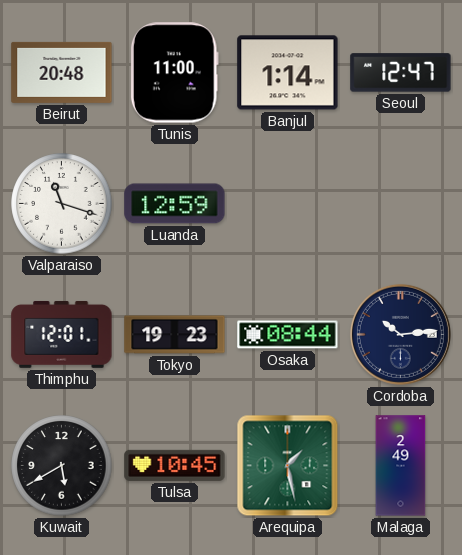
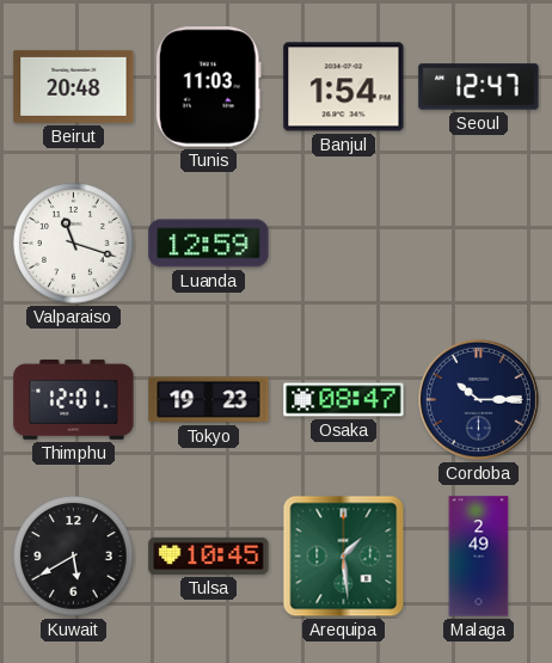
Tunis: 11:00 -> 11:03
Banjul: 1:14 -> 1:54
Osaka: 08:44 -> 08:47
Cordoba: 10:14 -> 10:15
Arequipa: 1:28 -> 1:29
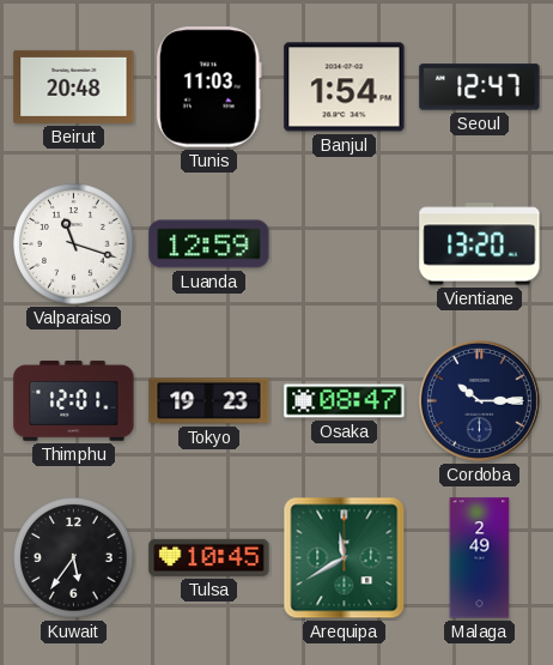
Vientiane: none -> 13:20
Kuwait: 5:40 -> 5:36
Arequipa: 1:29 -> 11:40
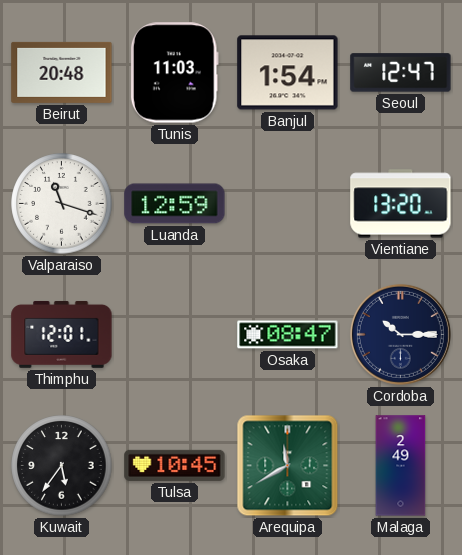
Tokyo: 19:23 -> none
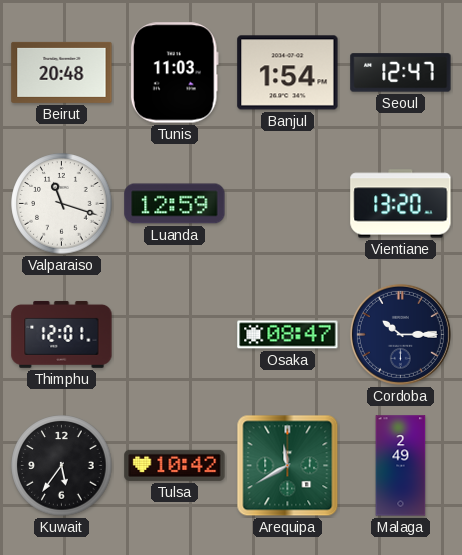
Tulsa: 10:45 -> 10:42
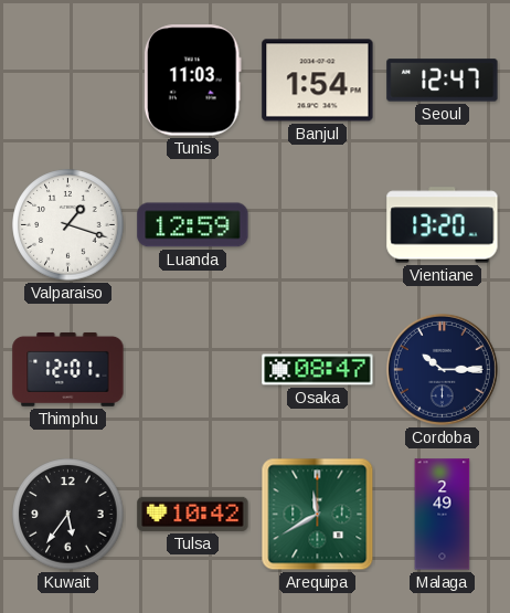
Beirut: 20:48 -> none
Valparaiso: 11:18 -> 1:18
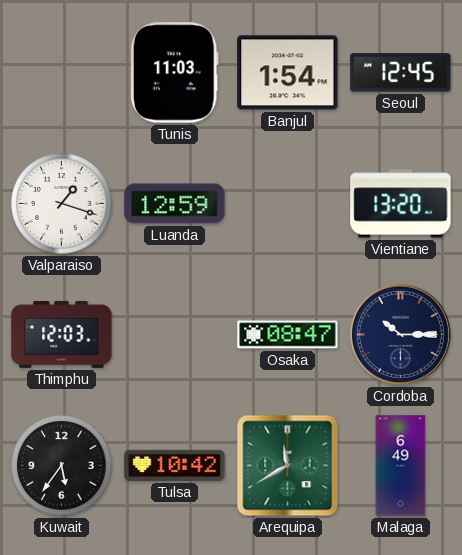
Seoul: 12:47 -> 12:45
Thimphu: 12:01 -> 12:03
Malaga: 2:49 -> 6:49
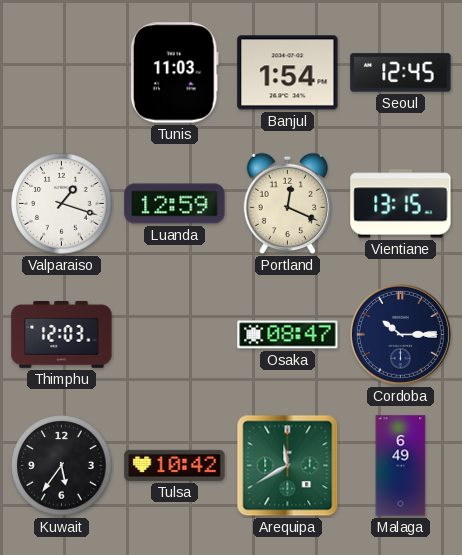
Portland: none -> 12:19
Vientiane: 13:20 -> 13:15
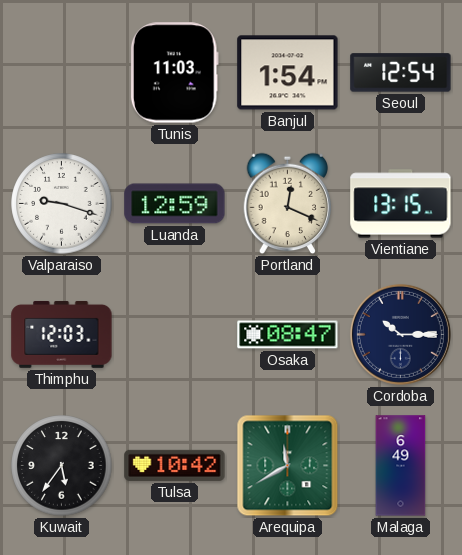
Seoul: 12:45 -> 12:54
Valparaiso: 1:18 -> 9:18
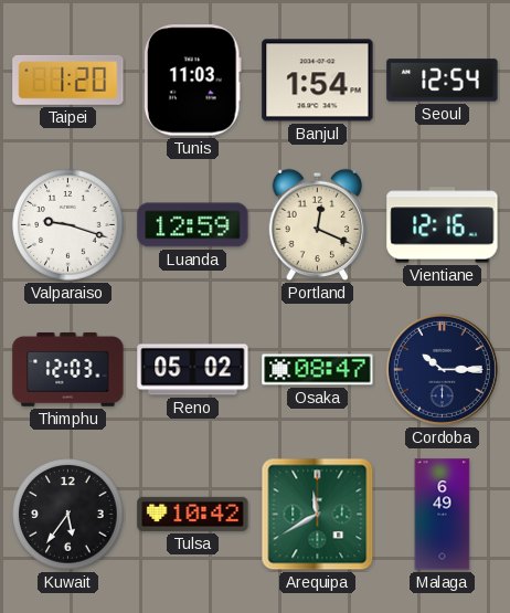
Taipei: none -> 1:20
Vientiane: 13:15 -> 12:16
Reno: none -> 05:02
